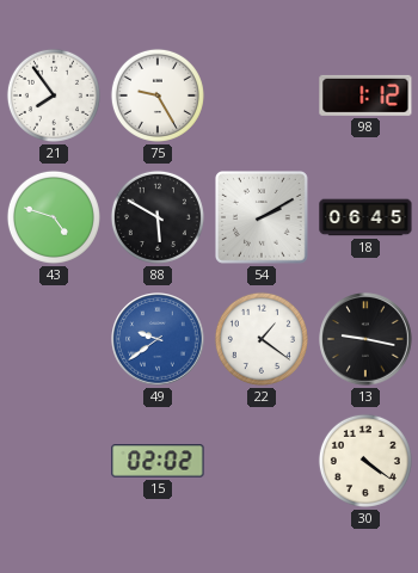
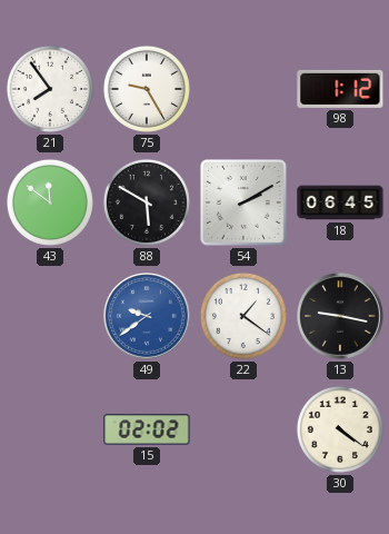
43: 4:48 -> 11:51
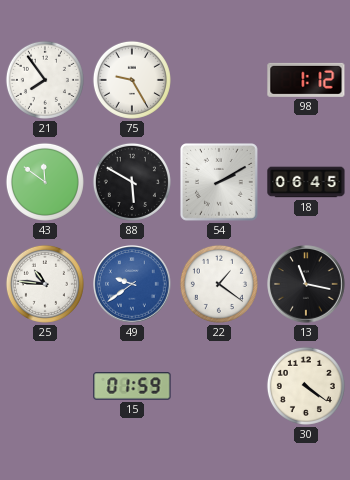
25: none -> 10:46
13: 9:17 -> 11:17
15: 02:02 -> 01:59
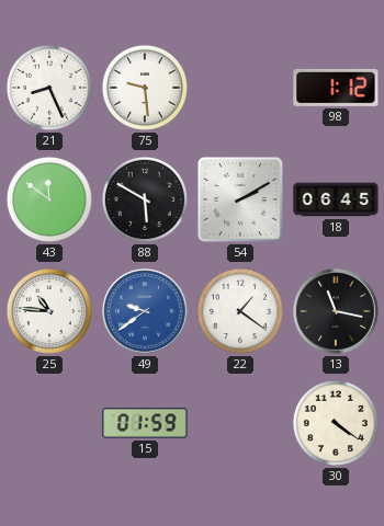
21: 7:54 -> 8:26
75: 9:25 -> 9:29
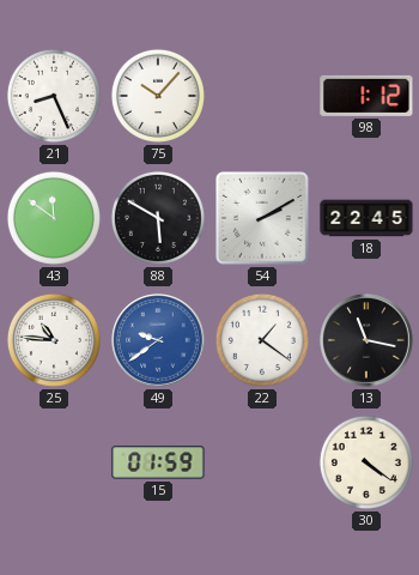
75: 9:29 -> 10:07
18: 06:45 -> 22:45
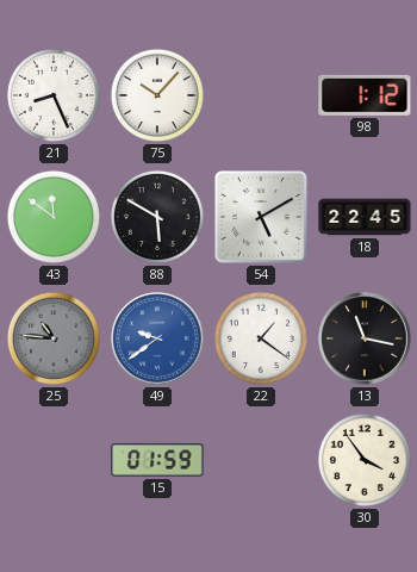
54: 2:10 -> 5:10
25 dial: white -> grey
30: 4:21 -> 3:54
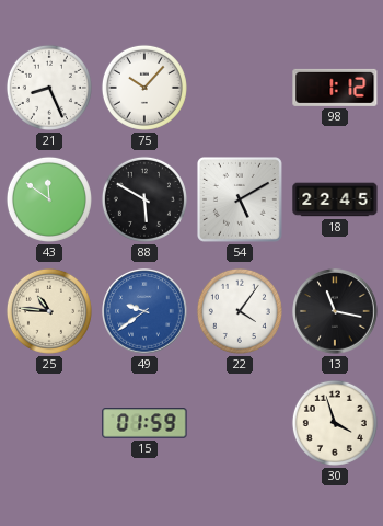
25 dial: grey -> cream
22: 1:21 -> 4:06
30: 3:54 -> 3:57
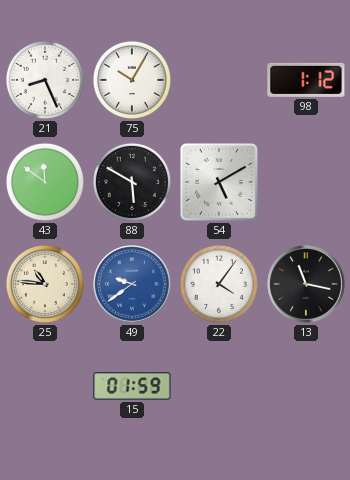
75: 10:07 -> 10:05
18: 22:45 -> none
30: 3:57 -> none
